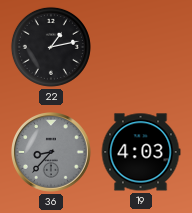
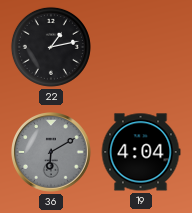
36: 8:37 -> 6:10
19: 4:03 -> 4:04
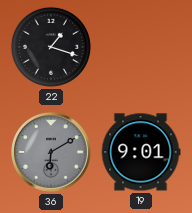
22: 1:13 -> 1:18
19: 4:04 -> 9:01
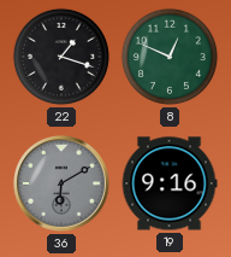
8: none -> 12:49
19: 9:01 -> 9:16
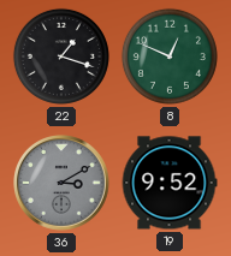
36: 6:10 -> 3:10
19: 9:16 -> 9:52
